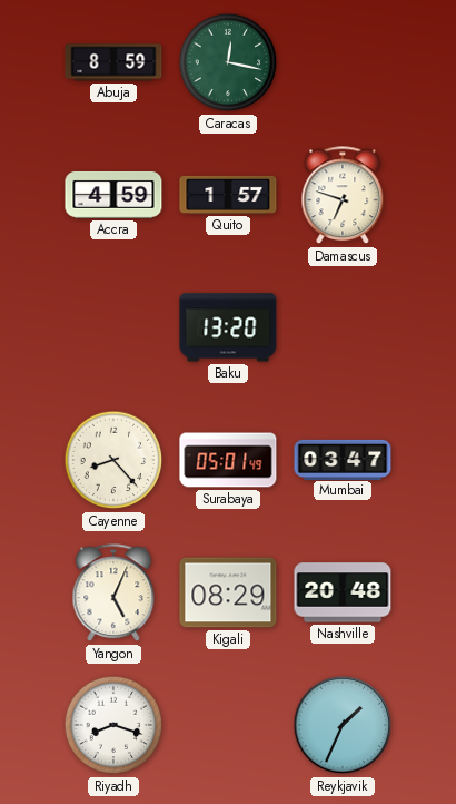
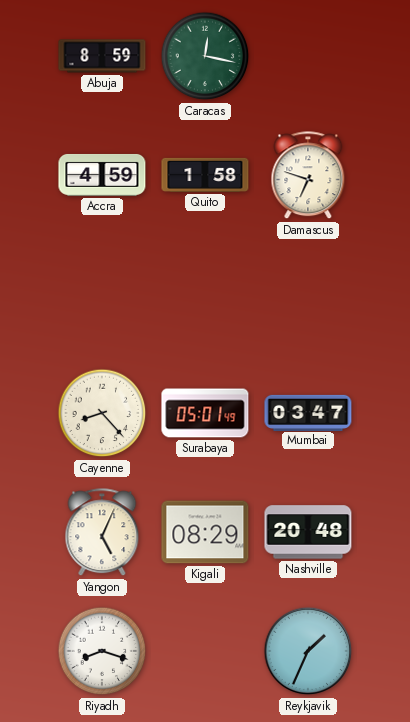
Quito: 1:57 -> 1:58
Baku: 13:20 -> none
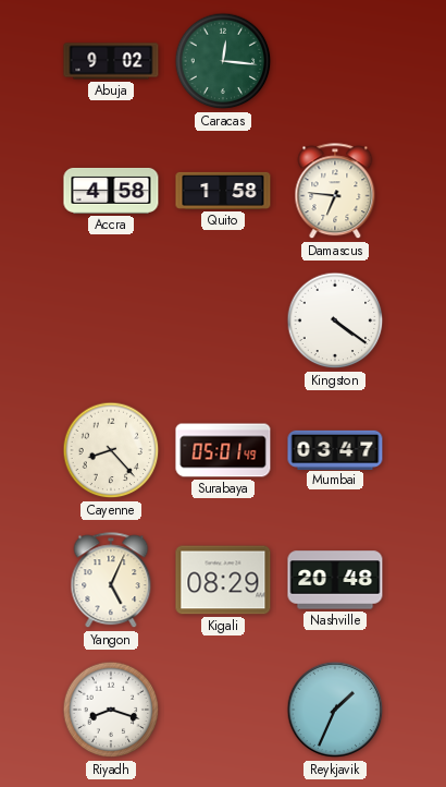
Abuja: 8:59 -> 9:02
Caracas: 12:17 -> 12:16
Accra: 4:59 -> 4:58
Damascus: 6:48 -> 6:46
Kingston: none -> 4:21
